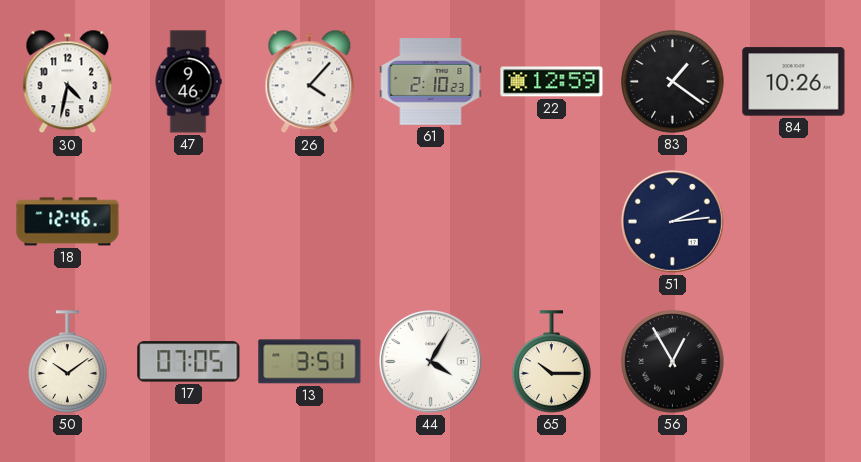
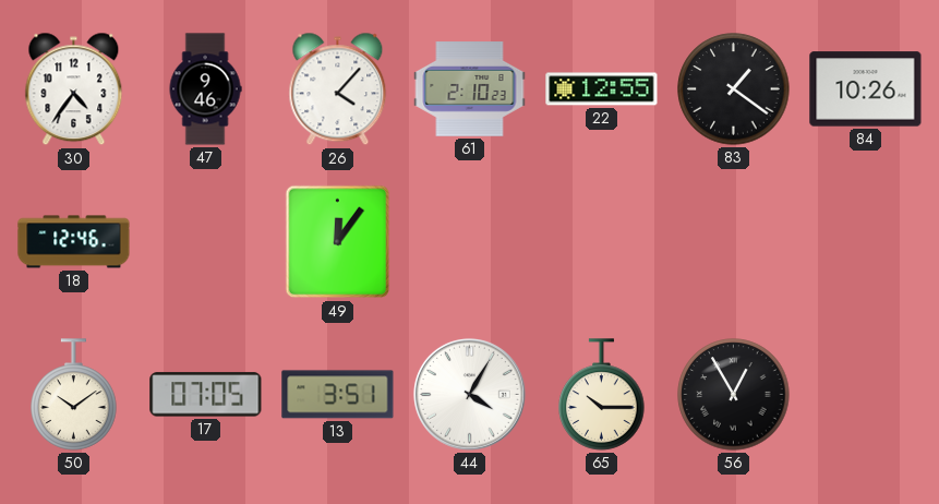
30: 4:32 -> 4:36
22: 12:59 -> 12:55
49: none -> 12:06
51: 2:14 -> none
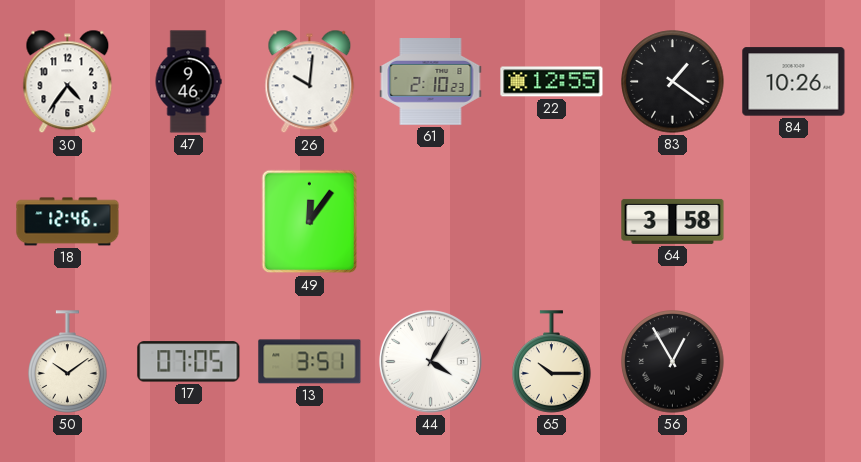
26: 4:07 -> 10:01
64: none -> 3:58
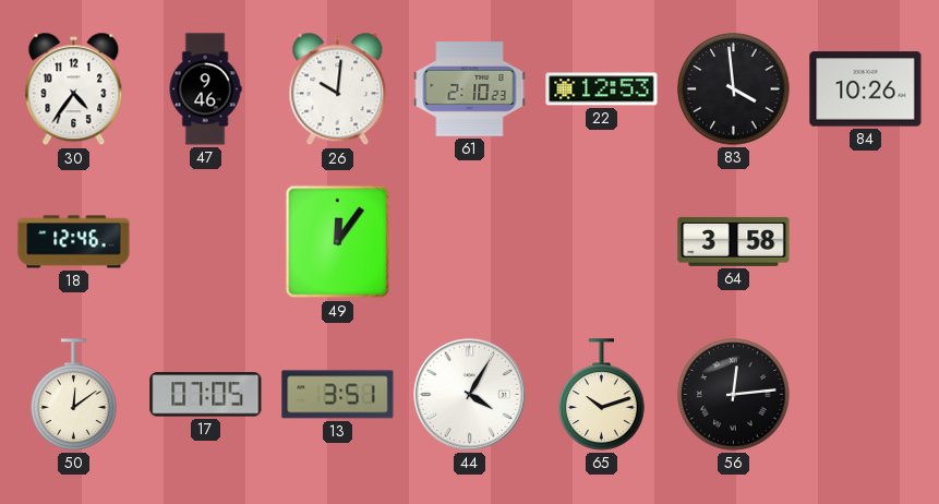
22: 12:55 -> 12:53
83: 1:21 -> 3:59
50: 10:09 -> 12:09
65: 10:15 -> 10:12
56: 12:55 -> 12:14
